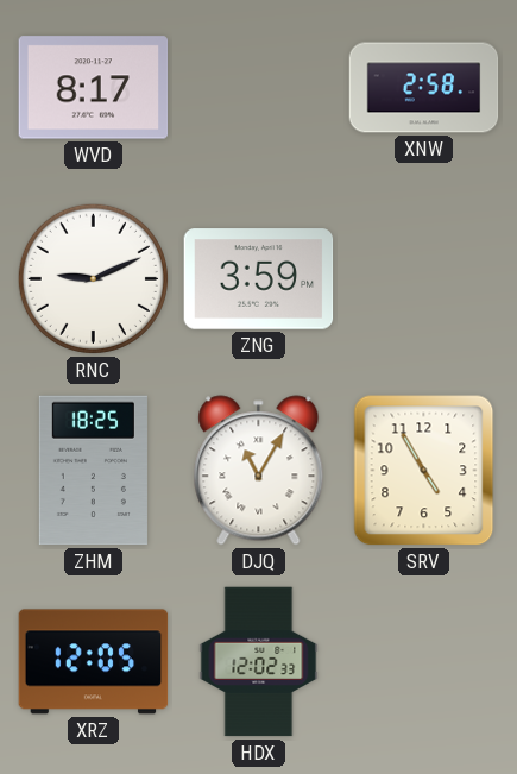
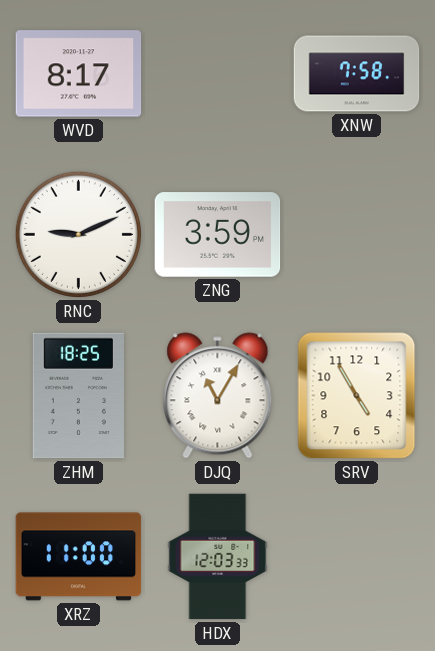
XNW: 2:58 -> 7:58
XRZ: 12:05 -> 11:00
HDX: 12:02 -> 12:03
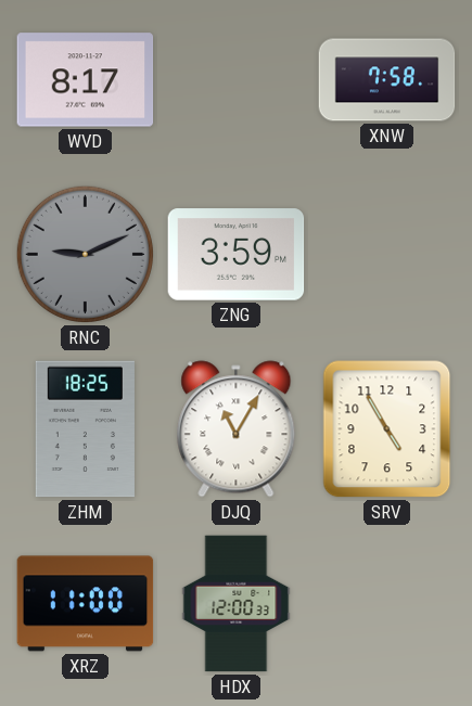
RNC dial: white -> grey
HDX: 12:03 -> 12:00
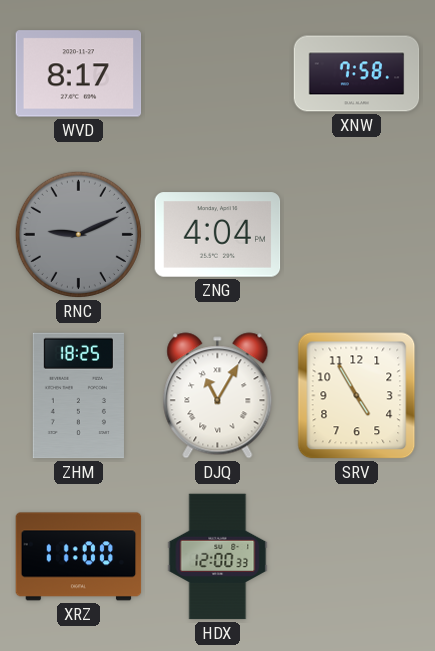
ZNG: 3:59 -> 4:04
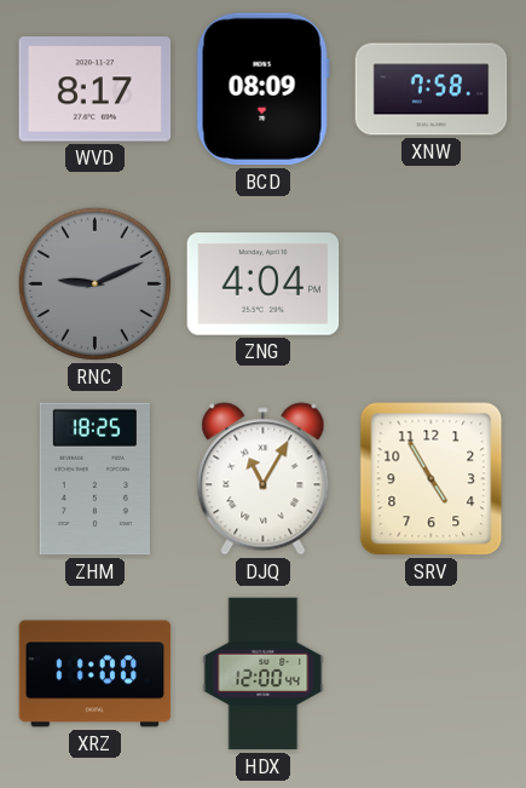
BCD: none -> 08:09
HDX: 12:00:33 -> 12:00:44
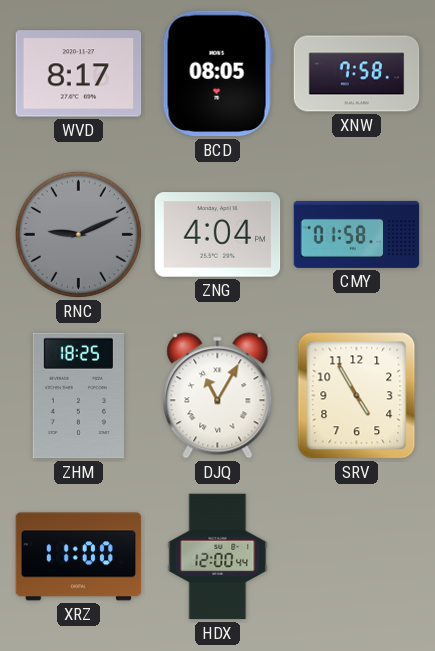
BCD: 08:09 -> 08:05
CMY: none -> 01:58
